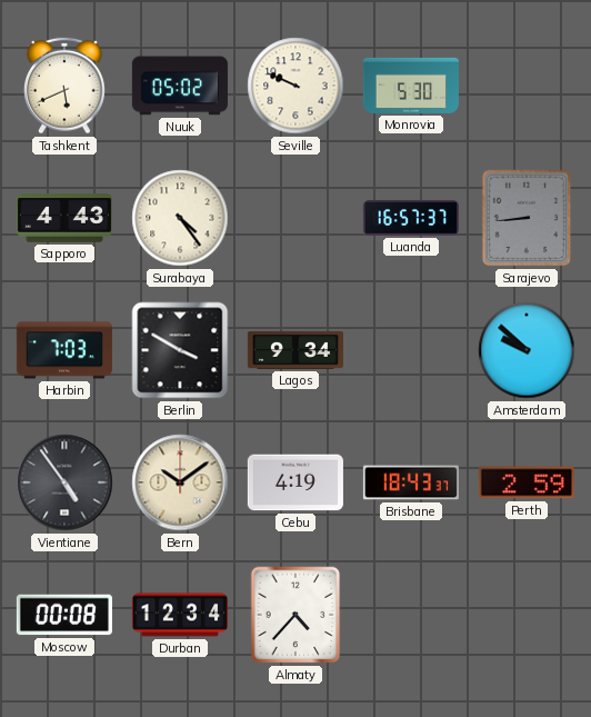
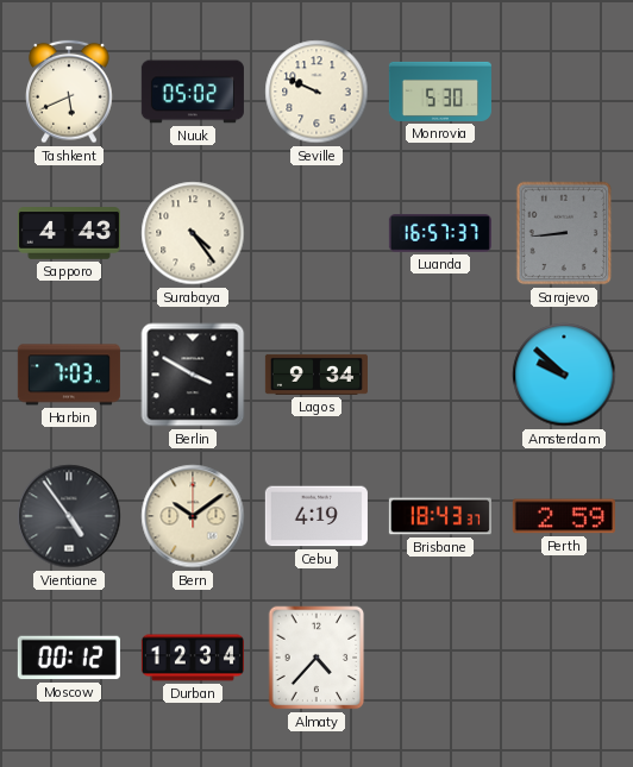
Moscow: 00:08 -> 00:12
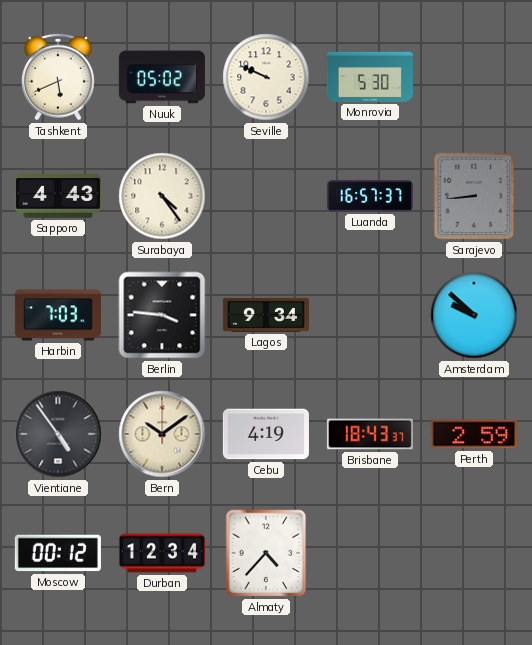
Berlin: 3:50 -> 3:46
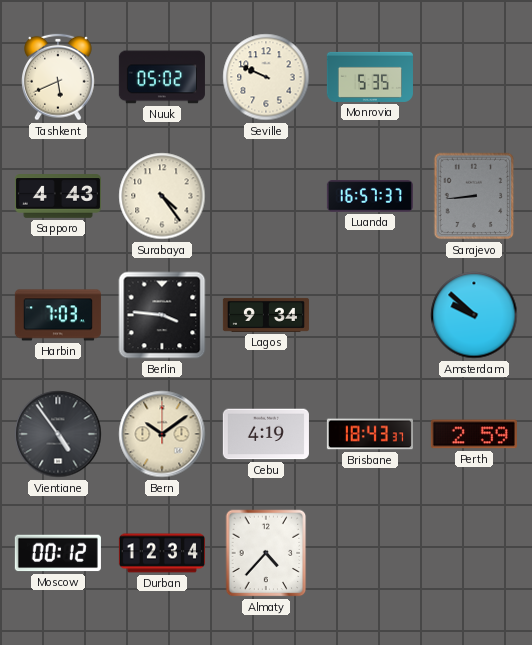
Monrovia: 5:30 -> 5:35
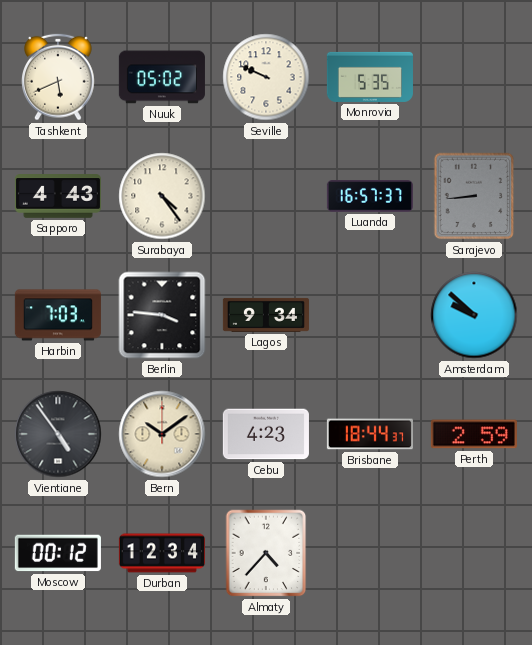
Cebu: 4:19 -> 4:23
Brisbane: 18:43 -> 18:44
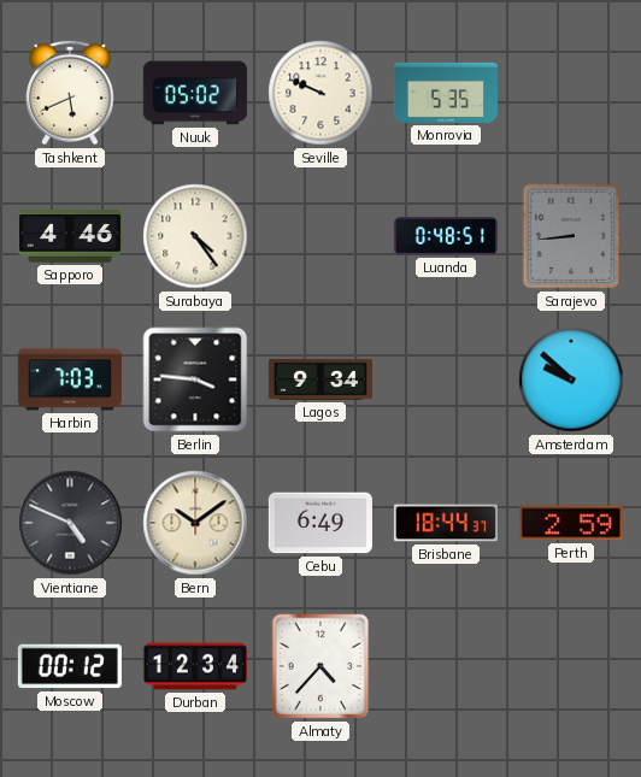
Sapporo: 4:43 -> 4:46
Luanda: 16:57 -> 0:48
Vientiane: 4:54 -> 4:49
Cebu: 4:23 -> 6:49
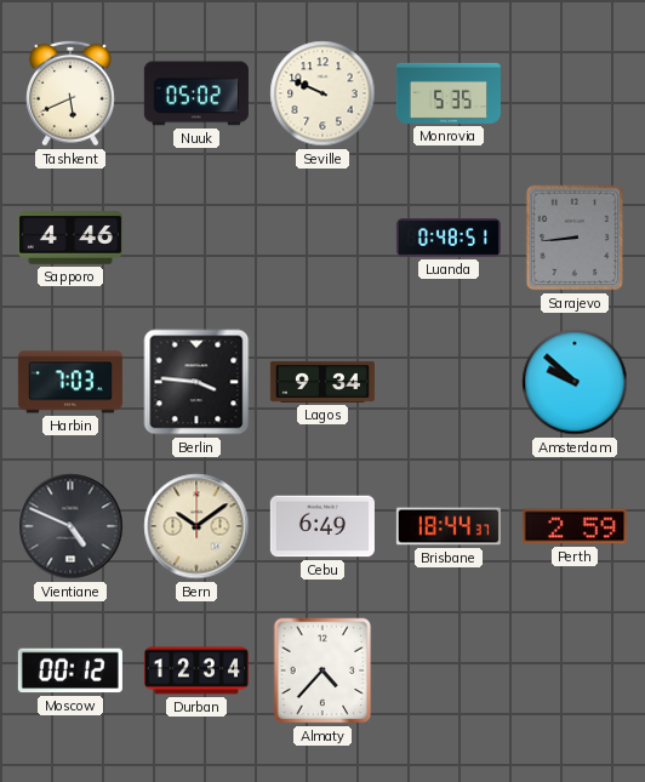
Surabaya: 4:24 -> none
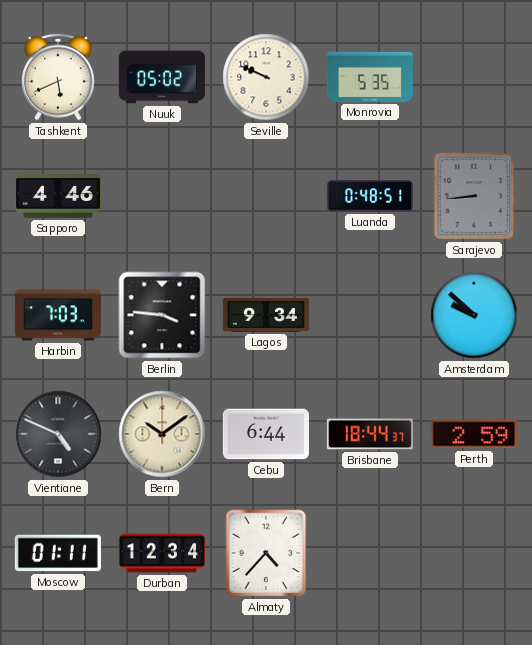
Cebu: 6:49 -> 6:44
Moscow: 00:12 -> 01:11
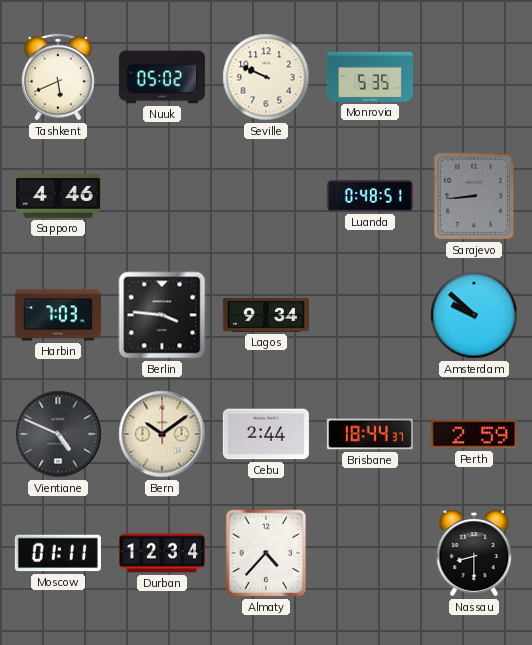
Cebu: 6:44 -> 2:44
Nassau: none -> 8:30
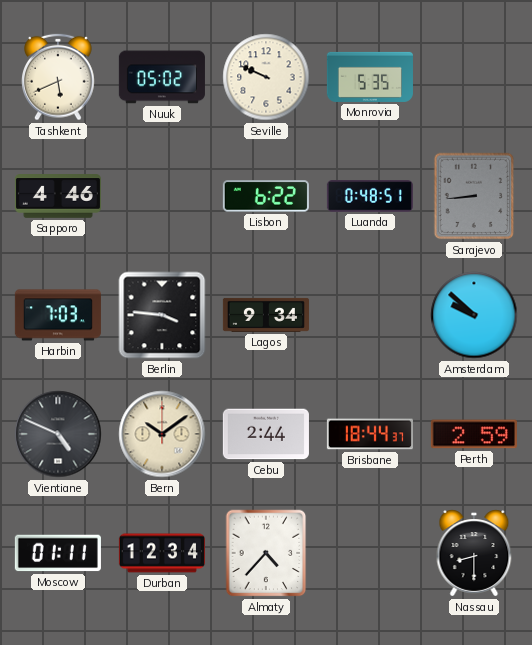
Lisbon: none -> 6:22
